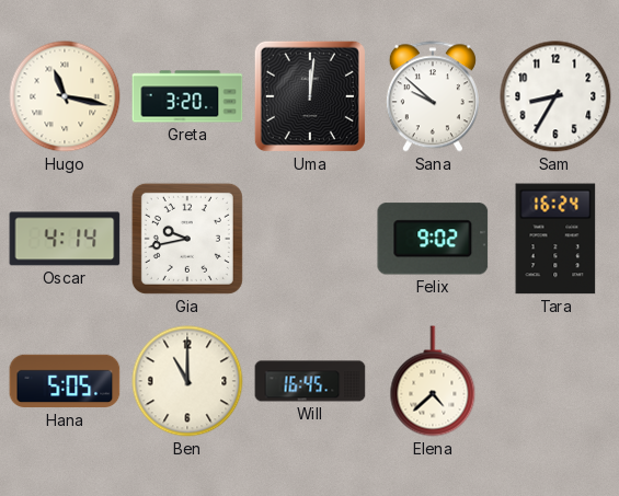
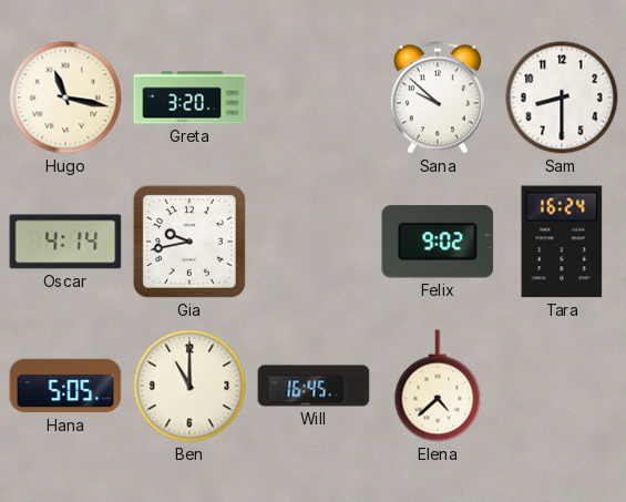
Uma: 12:01 -> none
Sam: 8:35 -> 8:30
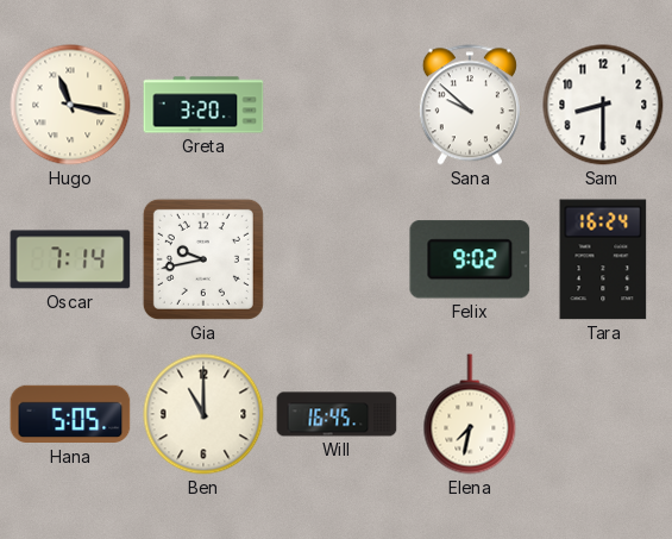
Oscar: 4:14 -> 7:14
Elena: 4:38 -> 7:32
